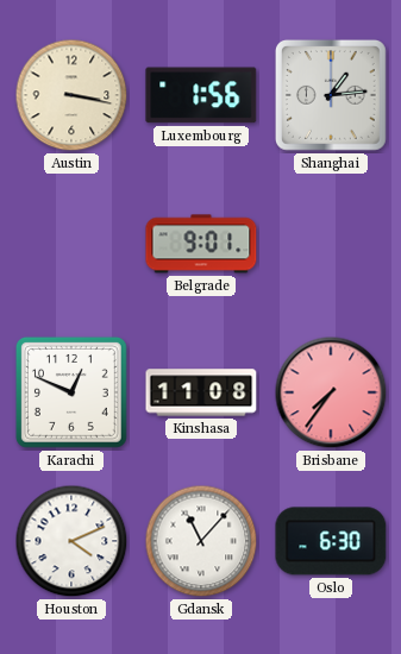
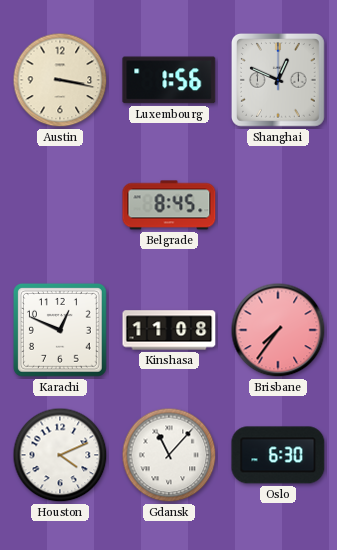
Shanghai: 1:14 -> 12:49
Belgrade: 9:01 -> 8:45
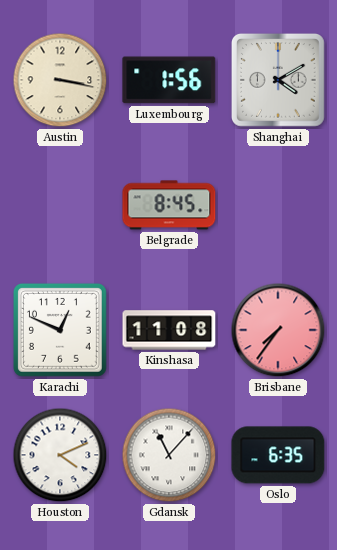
Shanghai: 12:49 -> 4:10
Oslo: 6:30 -> 6:35
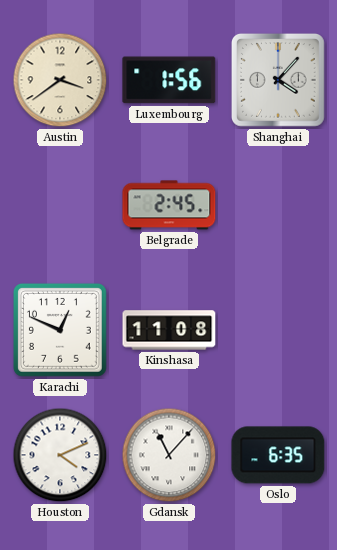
Austin: 3:17 -> 3:39
Shanghai: 4:10 -> 4:07
Belgrade: 8:45 -> 2:45
Brisbane: 7:36 -> none
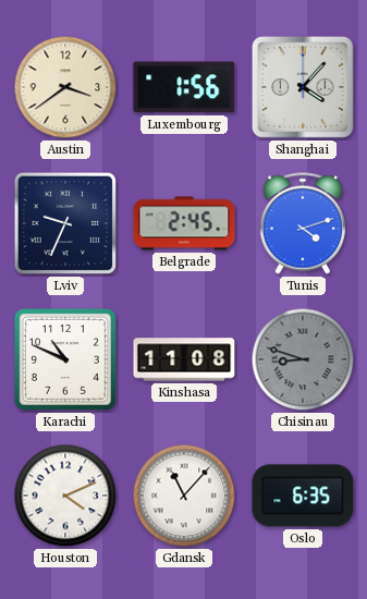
Lviv: none -> 9:34
Tunis: none -> 4:12
Karachi: 12:49 -> 10:49
Chisinau: none -> 8:48
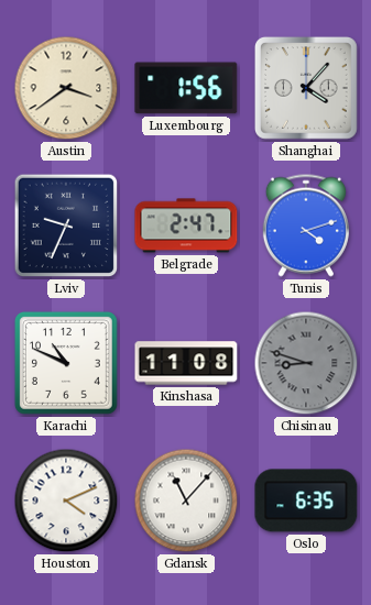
Belgrade: 2:45 -> 2:47
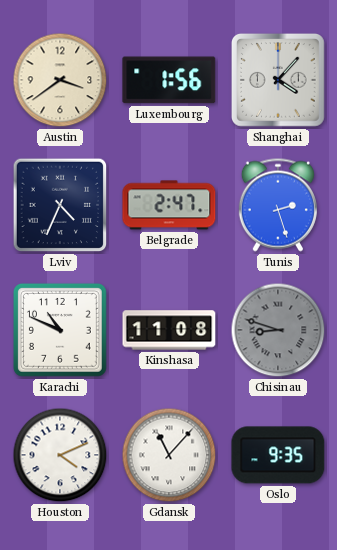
Lviv: 9:34 -> 4:34
Tunis: 4:12 -> 2:27
Oslo: 6:35 -> 9:35
